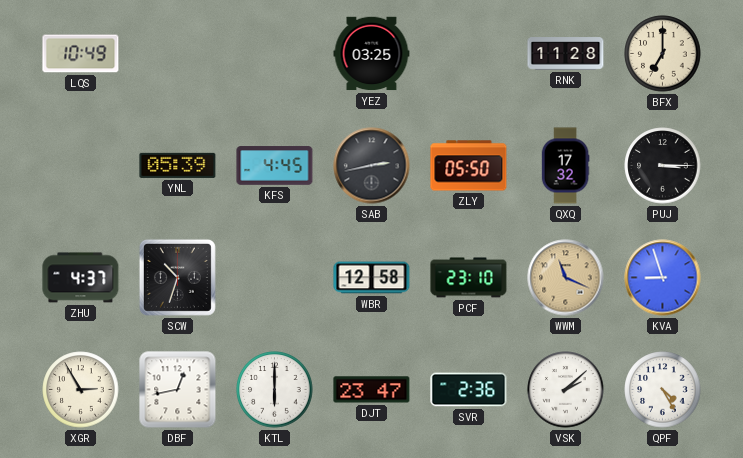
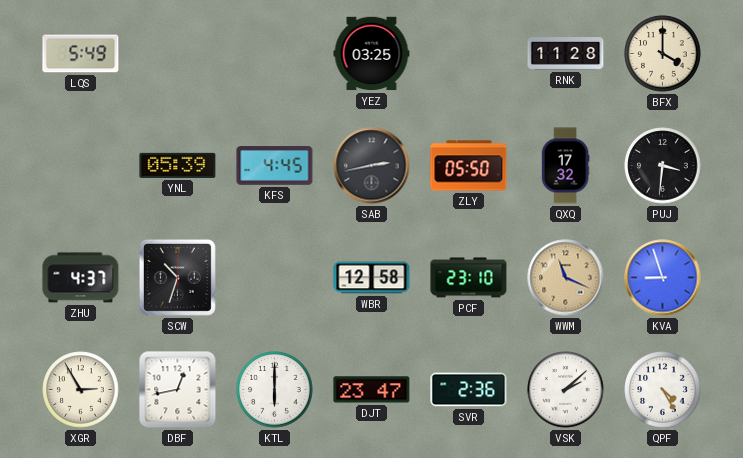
LQS: 10:49 -> 5:49
BFX: 7:00 -> 4:00
PUJ: 3:15 -> 3:31
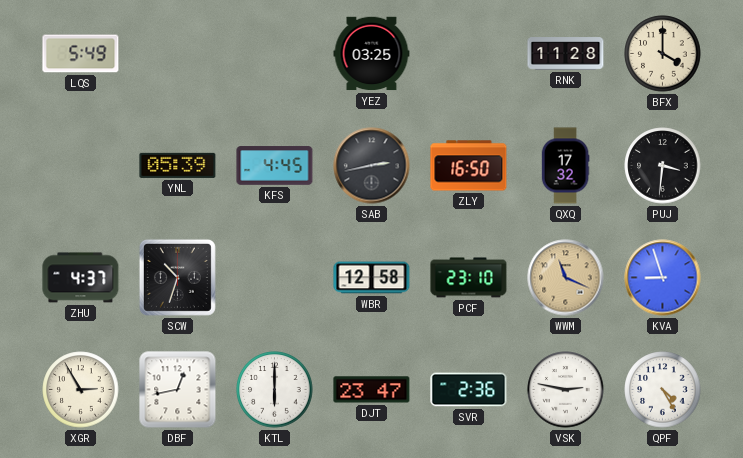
ZLY: 05:50 -> 16:50
VSK: 2:08 -> 2:47
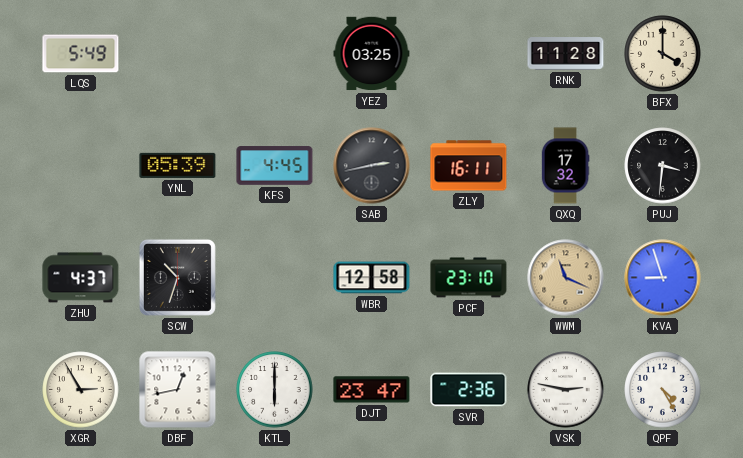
ZLY: 16:50 -> 16:11
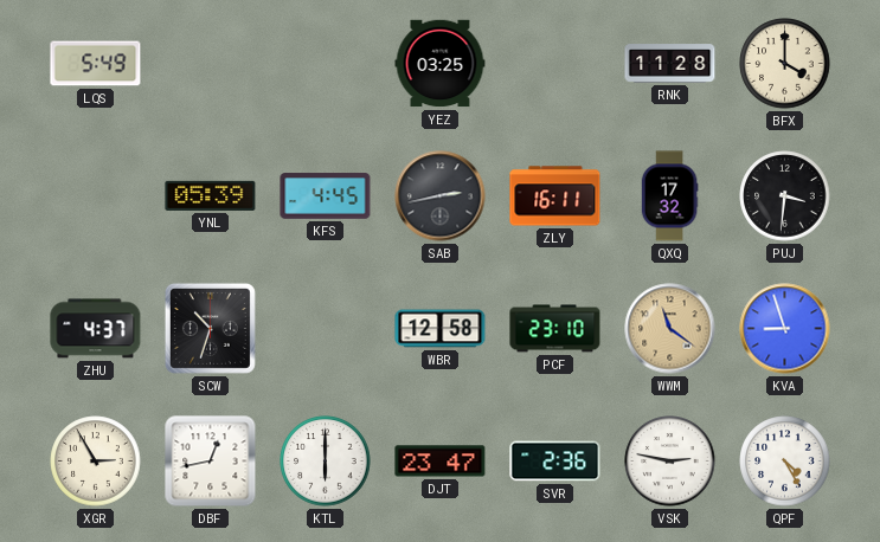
WWM: 11:19 -> 11:21
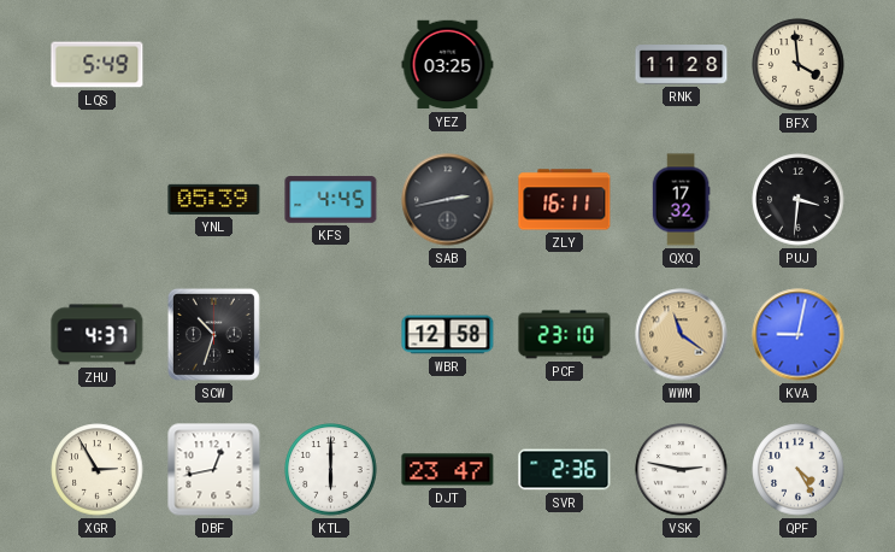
BFX: 4:00 -> 3:59
KVA: 8:57 -> 9:02
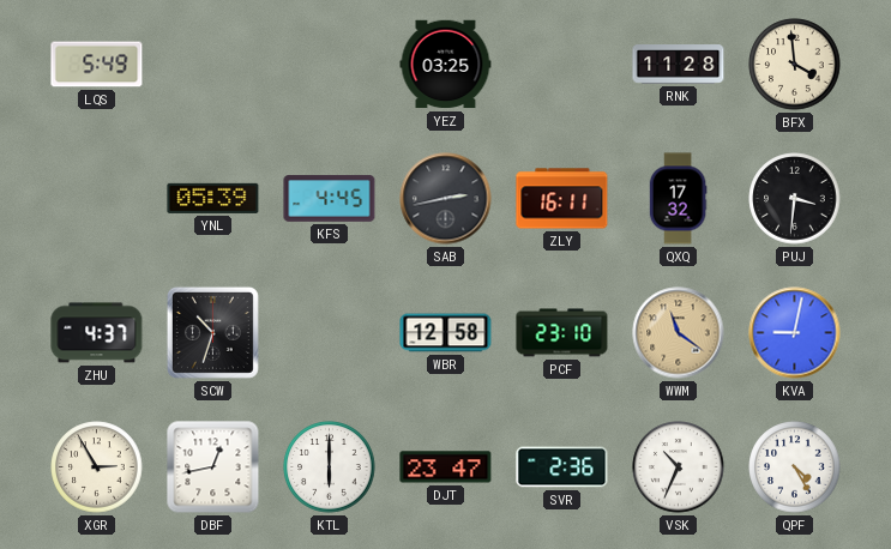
VSK: 2:47 -> 10:34
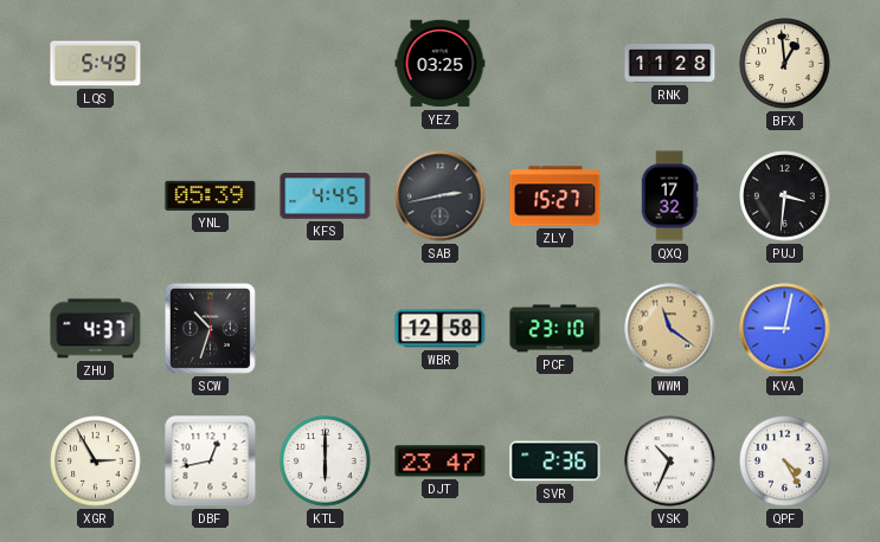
BFX: 3:59 -> 12:59
ZLY: 16:11 -> 15:27
